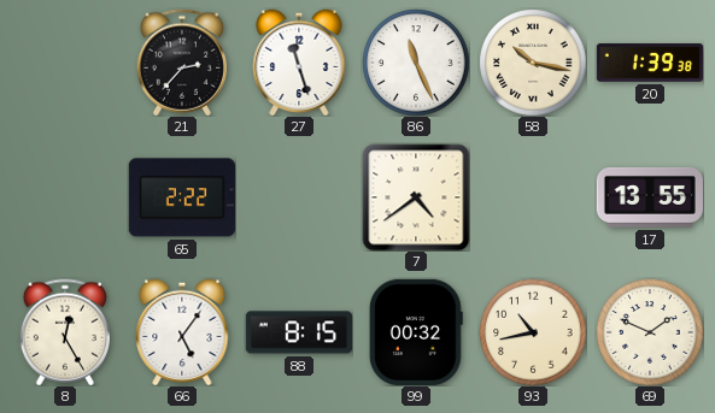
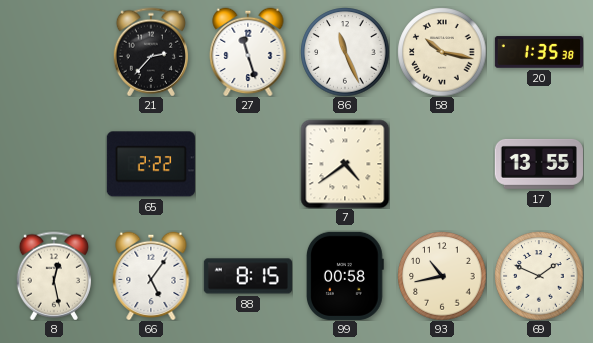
20: 1:39 -> 1:35
8: 12:25 -> 12:28
99: 00:32 -> 00:58
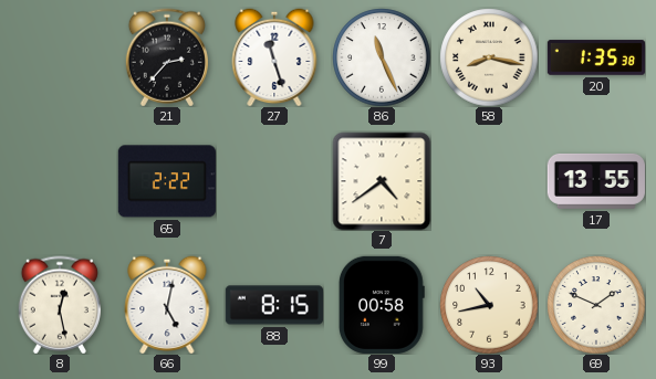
58: 10:17 -> 8:17
66: 5:06 -> 5:02
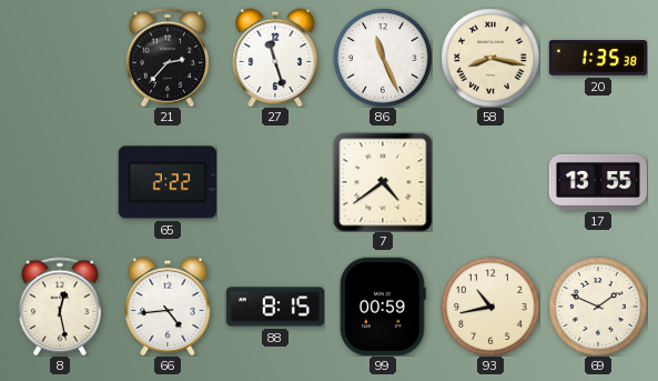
66: 5:02 -> 4:44
99: 00:58 -> 00:59
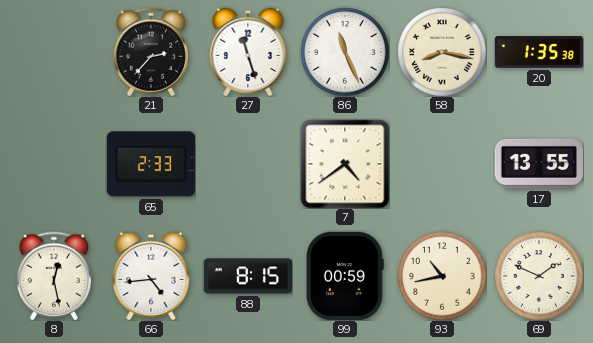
65: 2:22 -> 2:33
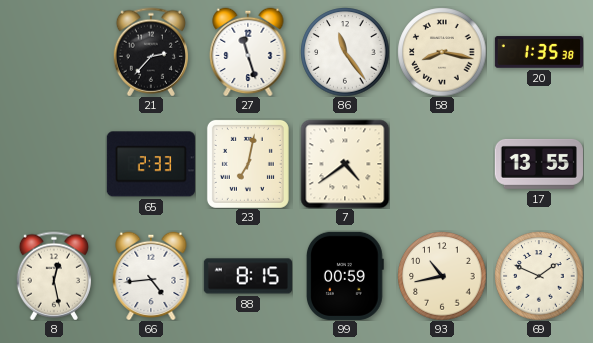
86: 11:26 -> 11:24
23: none -> 7:02
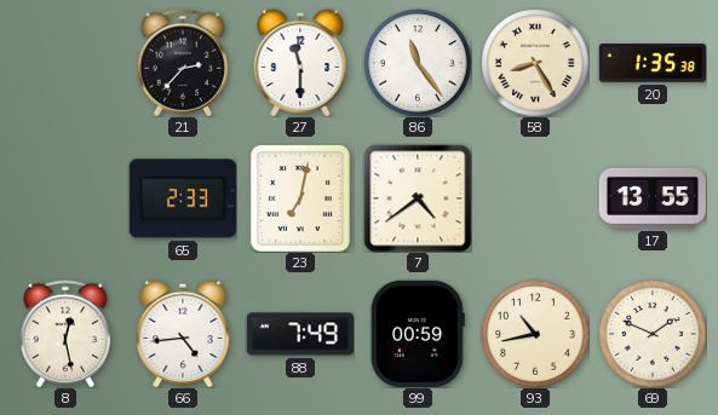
27: 11:27 -> 11:30
58: 8:17 -> 8:25
88: 8:15 -> 7:49
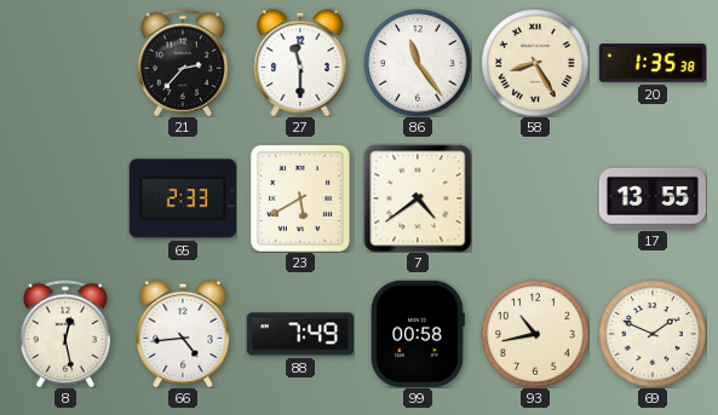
23: 7:02 -> 5:40
99: 00:59 -> 00:58
